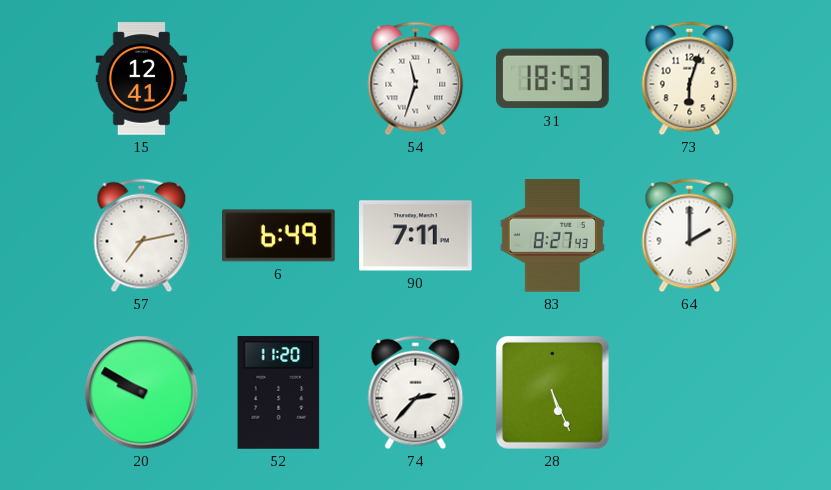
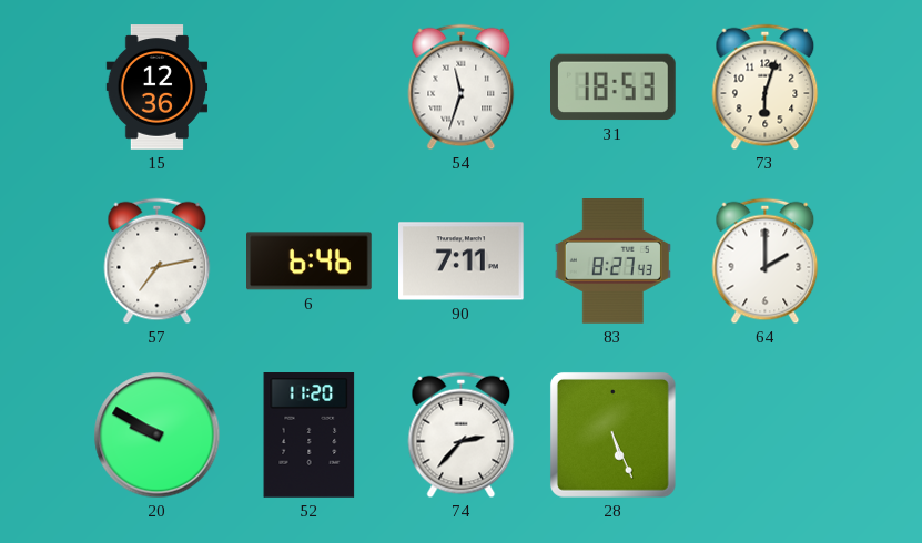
15: 12:41 -> 12:36
6: 6:49 -> 6:46
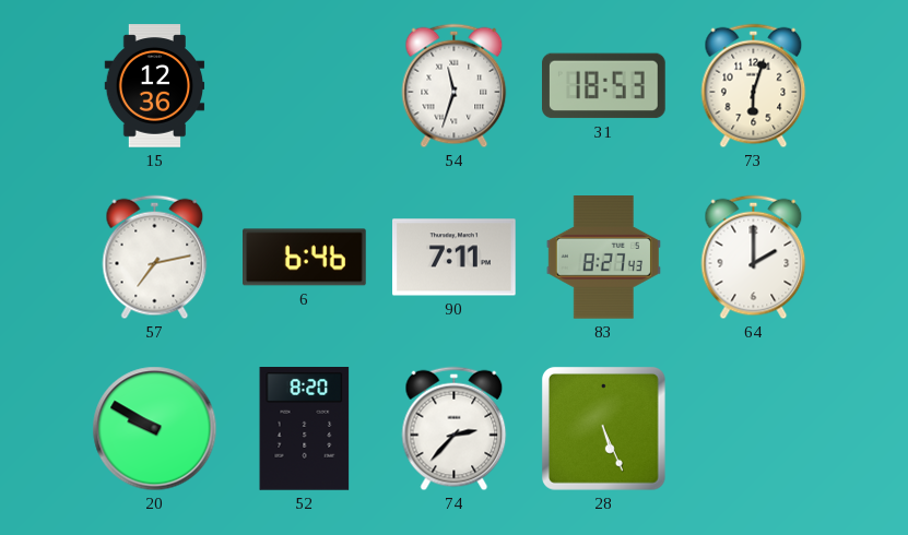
52: 11:20 -> 8:20
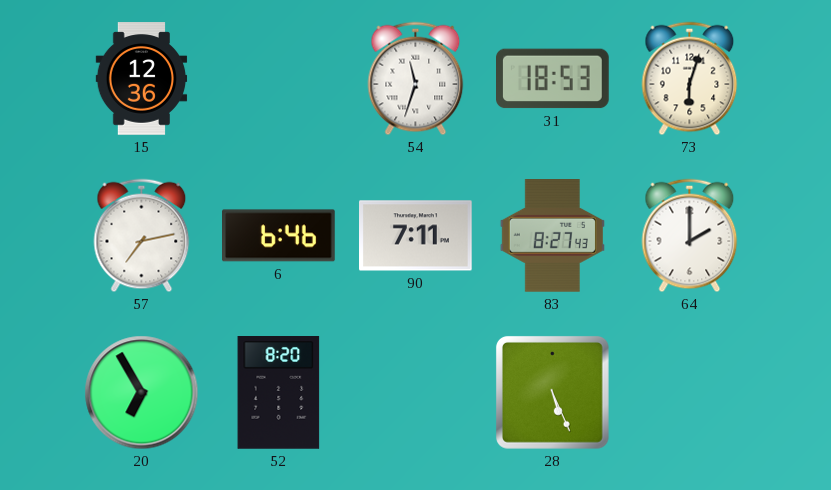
20: 9:50 -> 6:55
74: 2:37 -> none
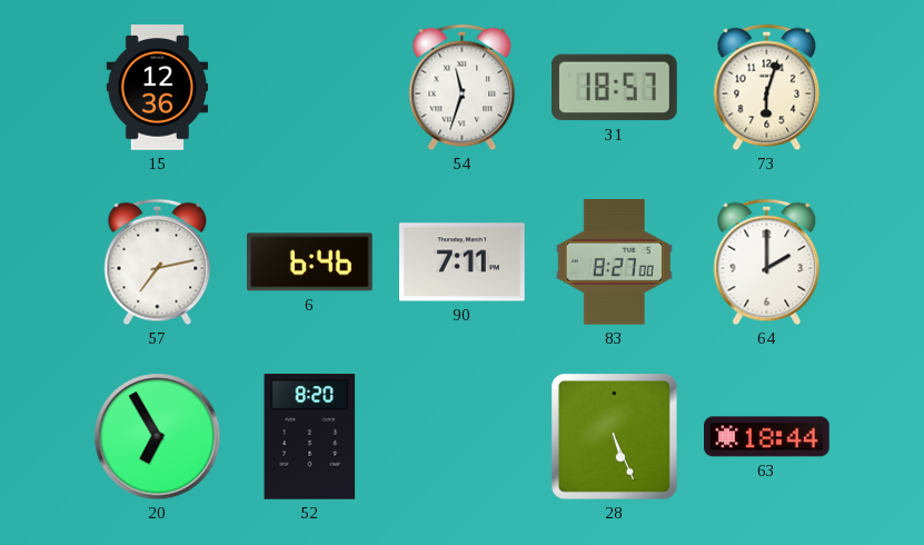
31: 18:53 -> 18:57
83: 8:27:43 -> 8:27:00
63: none -> 18:44
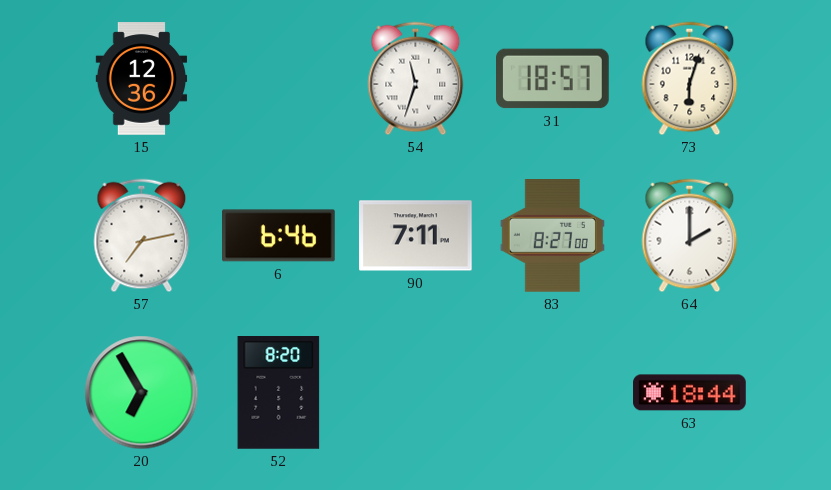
28: 5:26 -> none
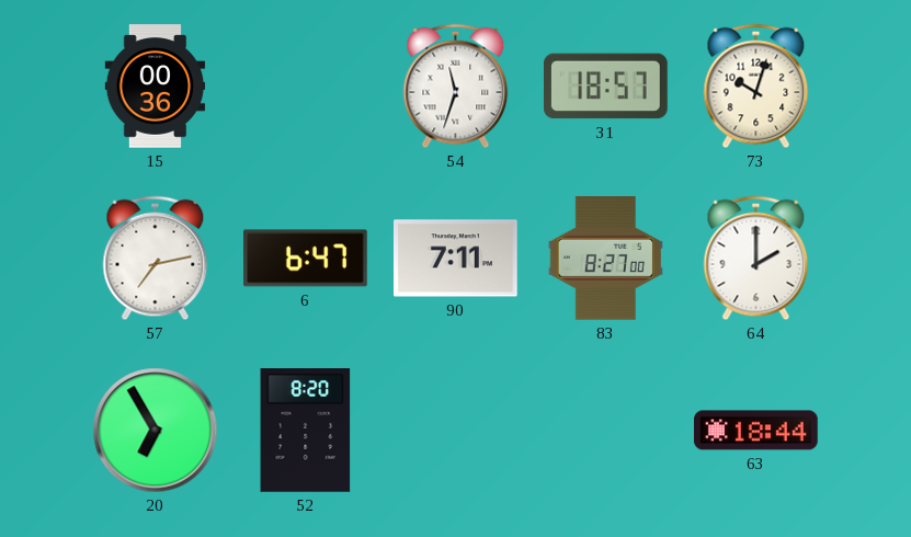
15: 12:36 -> 00:36
73: 6:03 -> 10:03
6: 6:46 -> 6:47
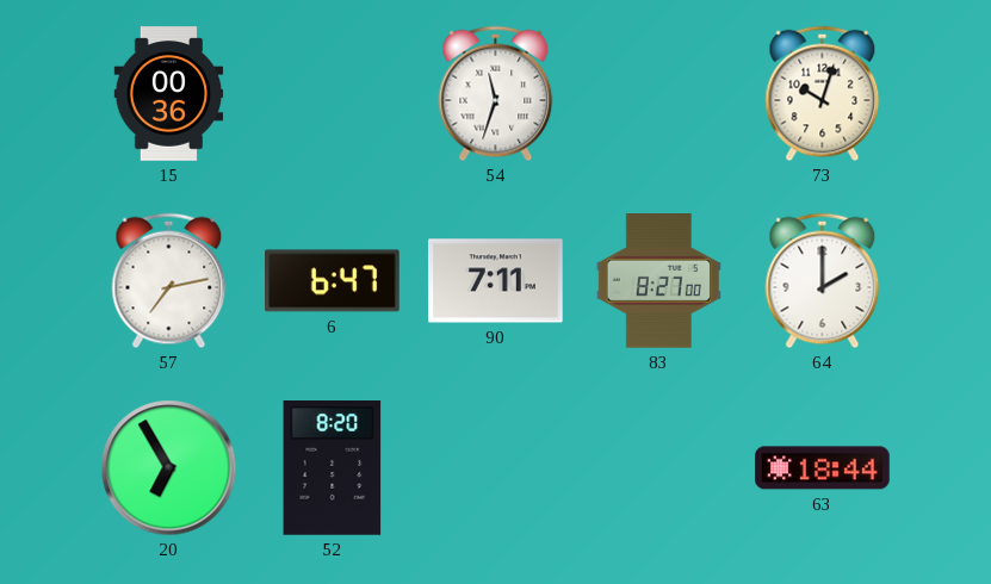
31: 18:57 -> none
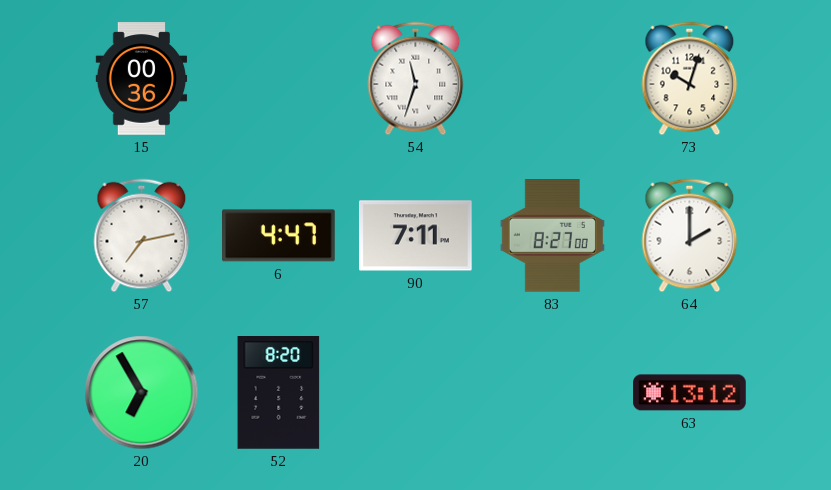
6: 6:47 -> 4:47
63: 18:44 -> 13:12
